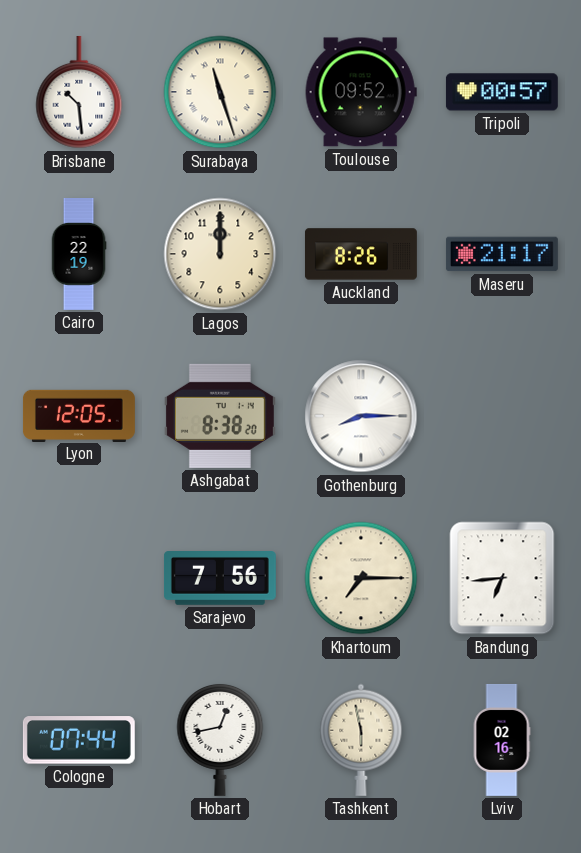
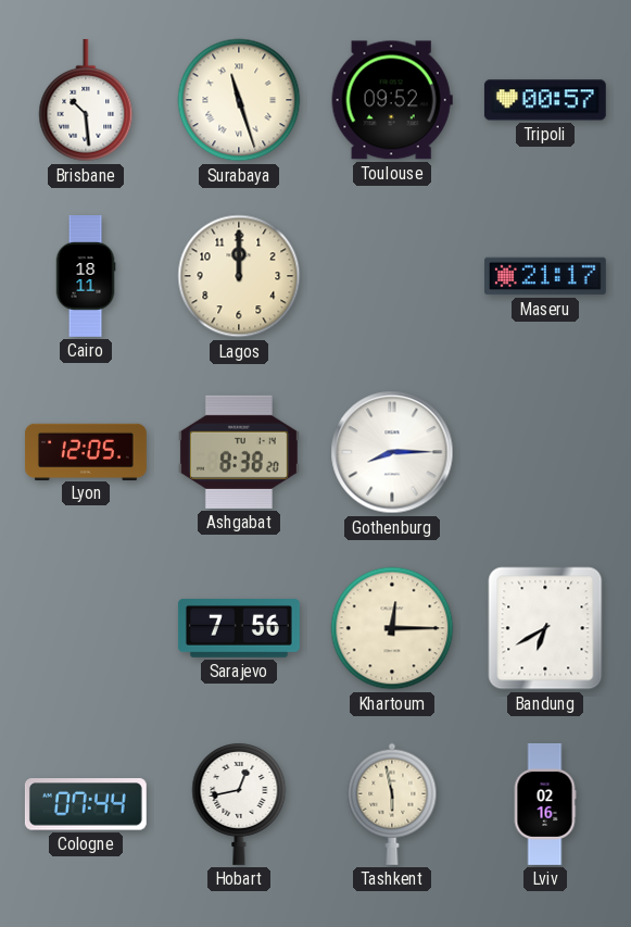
Cairo: 22:19 -> 18:11
Auckland: 8:26 -> none
Khartoum: 7:15 -> 12:15
Bandung: 6:44 -> 6:40
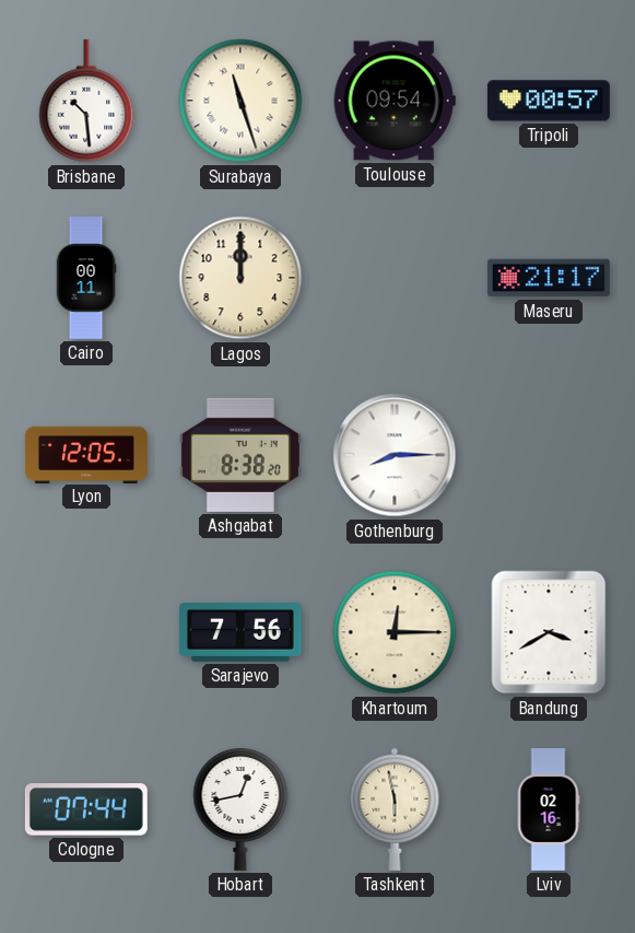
Toulouse: 09:52 -> 09:54
Cairo: 18:11 -> 00:11
Bandung: 6:40 -> 3:40
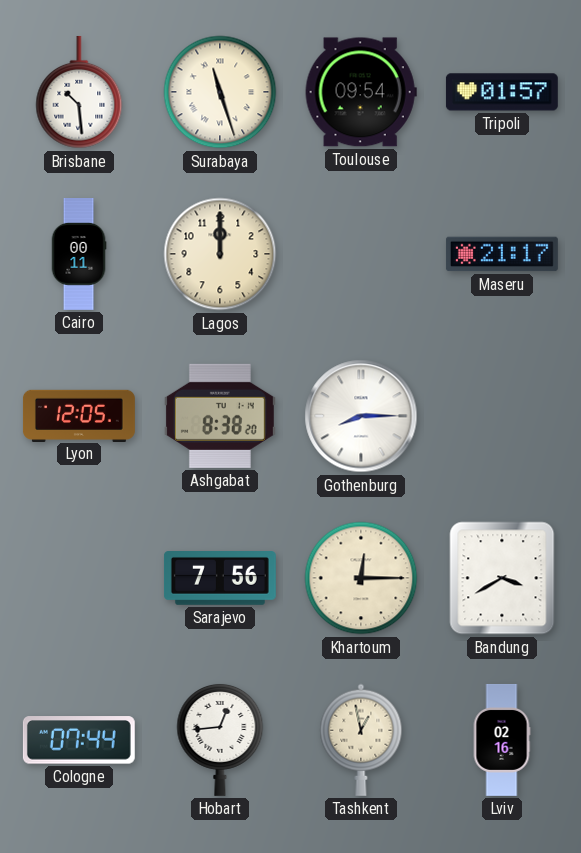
Tripoli: 00:57 -> 01:57
Hobart: 12:43 -> 12:44
Tashkent: 5:58 -> 12:58
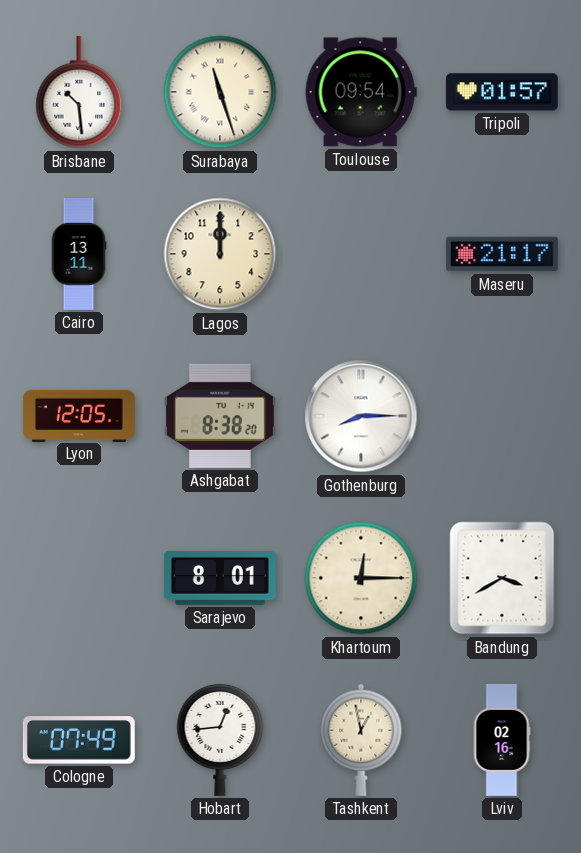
Cairo: 00:11 -> 13:11
Sarajevo: 7:56 -> 8:01
Cologne: 07:44 -> 07:49
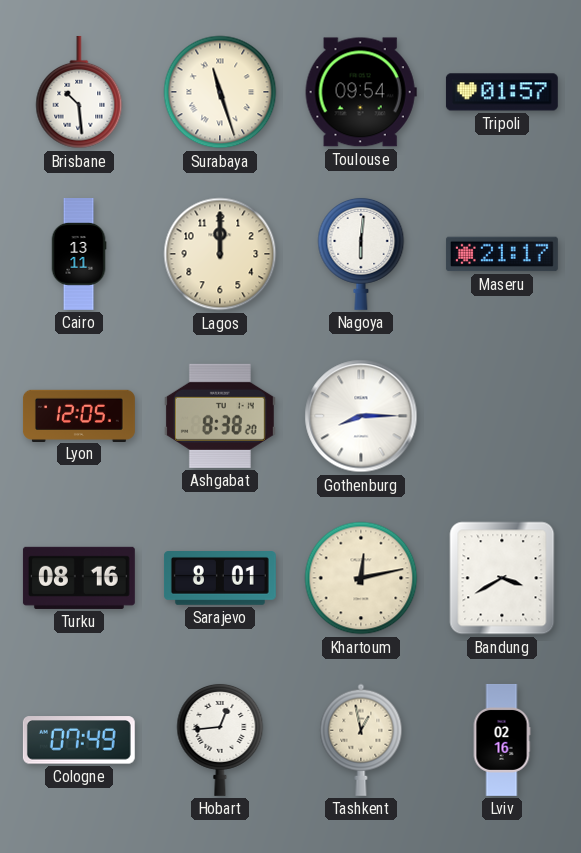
Nagoya: none -> 6:01
Turku: none -> 08:16
Khartoum: 12:15 -> 12:13
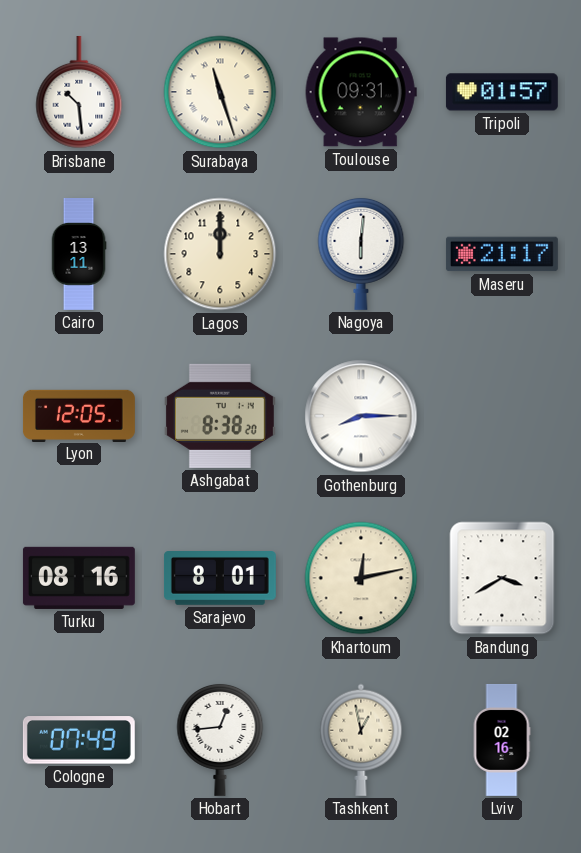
Toulouse: 09:54 -> 09:31
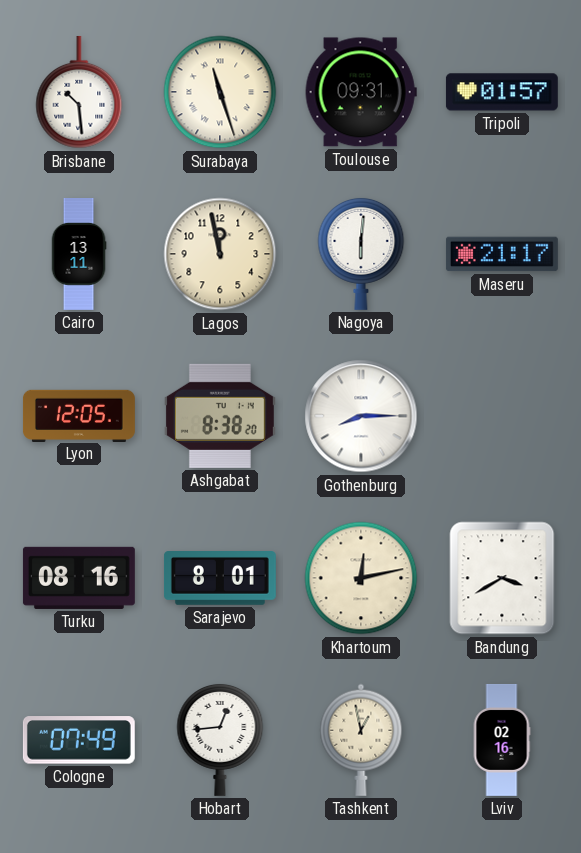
Lagos: 12:00 -> 11:58
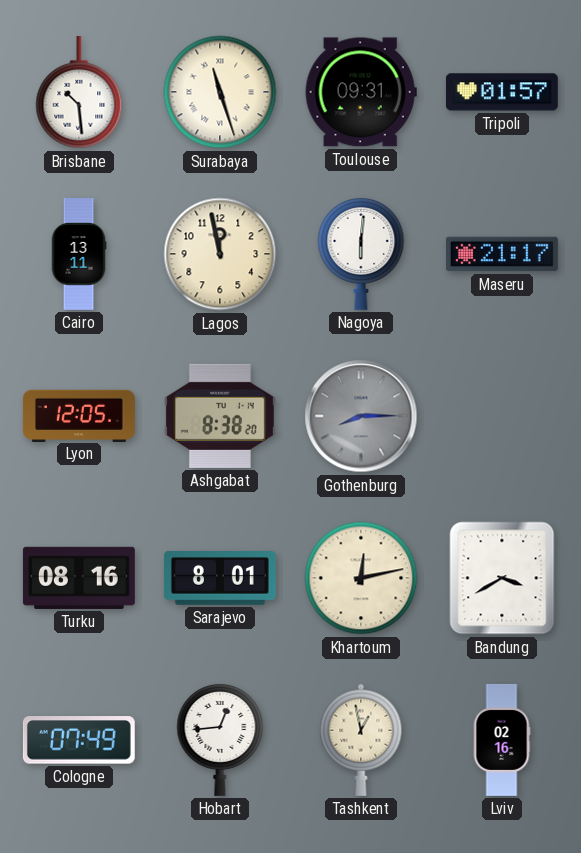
Gothenburg dial: white -> grey
